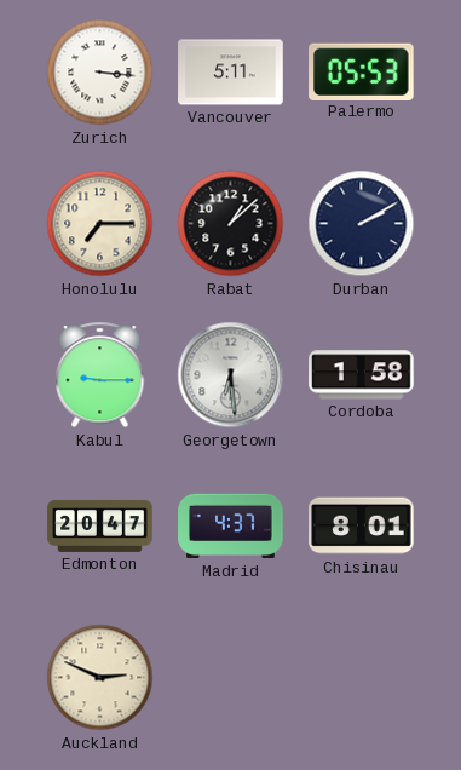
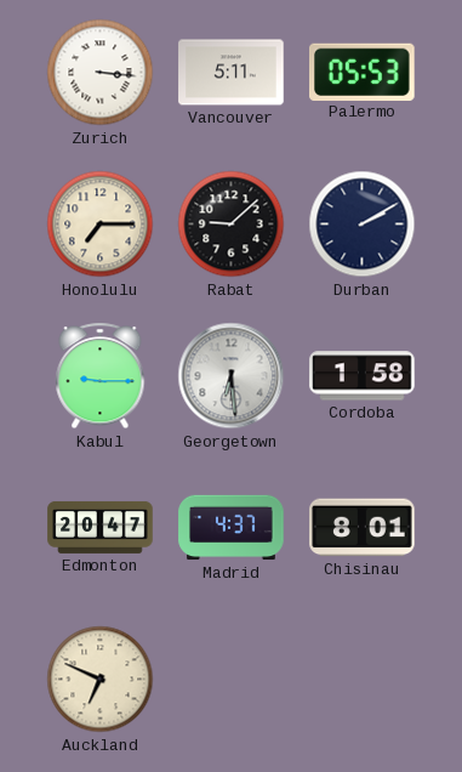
Rabat: 1:08 -> 9:08
Auckland: 2:49 -> 6:49
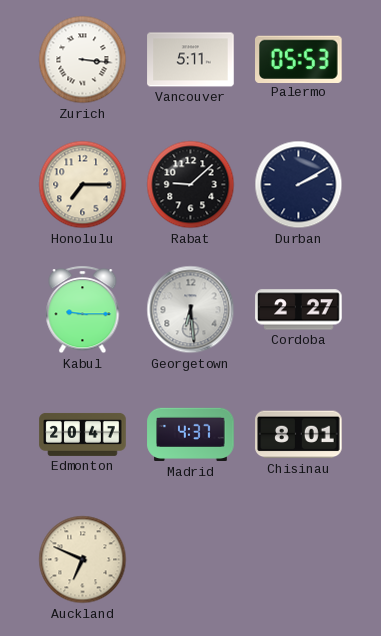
Cordoba: 1:58 -> 2:27
